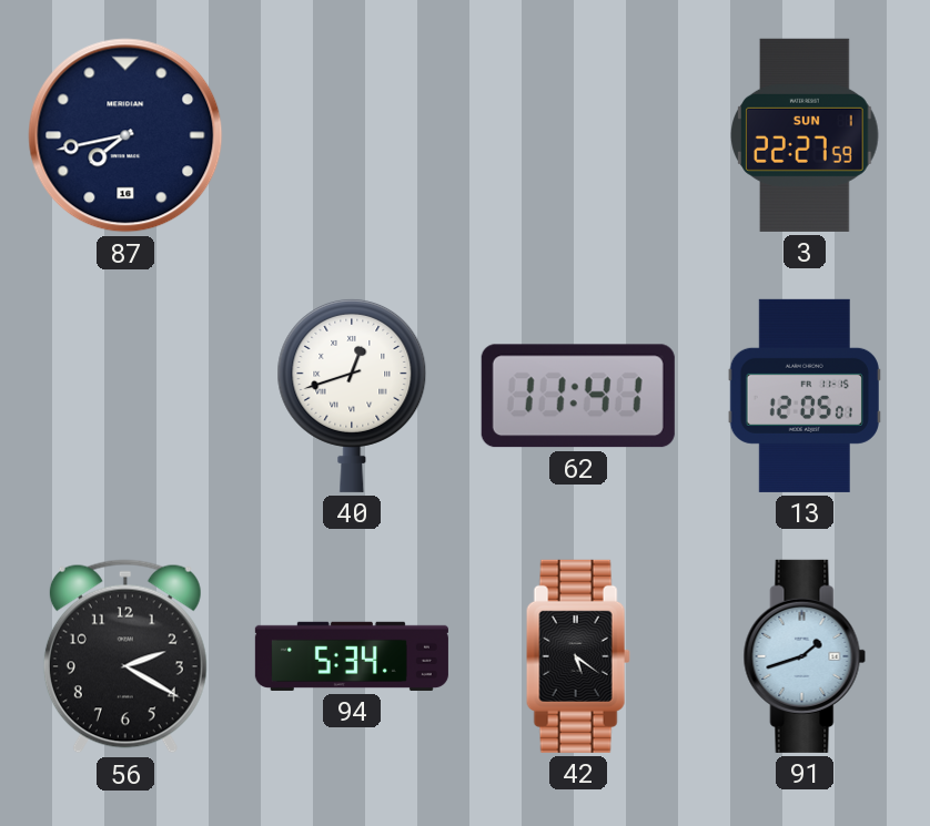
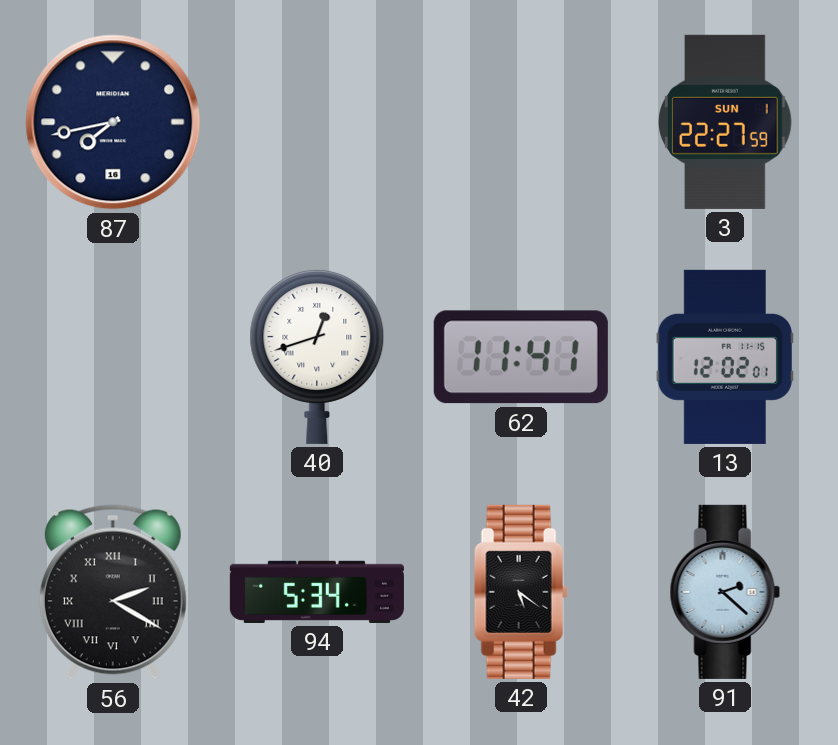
13: 12:05 -> 12:02
56 numerals: Arabic -> Roman
91: 1:42 -> 2:22
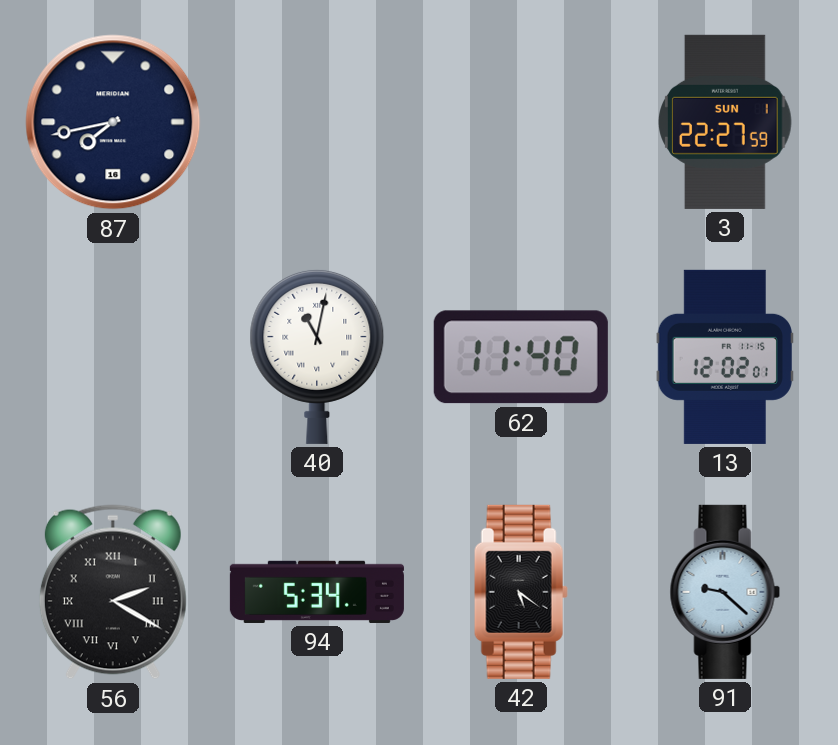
40: 12:42 -> 11:02
62: 11:41 -> 11:40
91: 2:22 -> 9:22
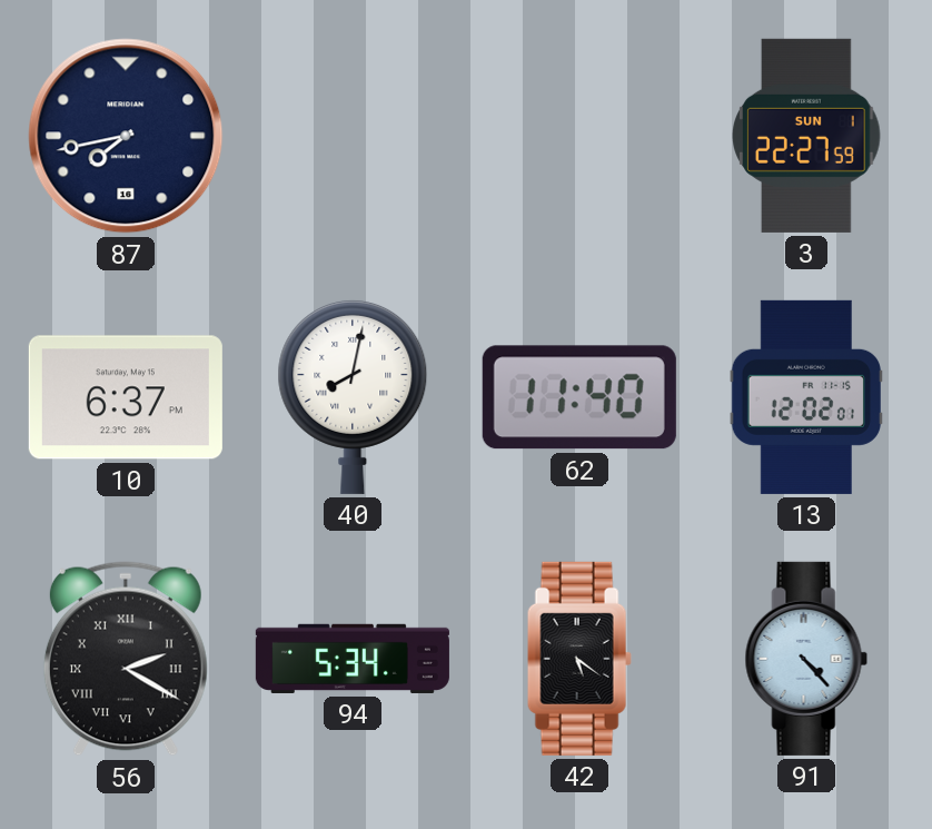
10: none -> 6:37
40: 11:02 -> 8:02
91: 9:22 -> 4:23
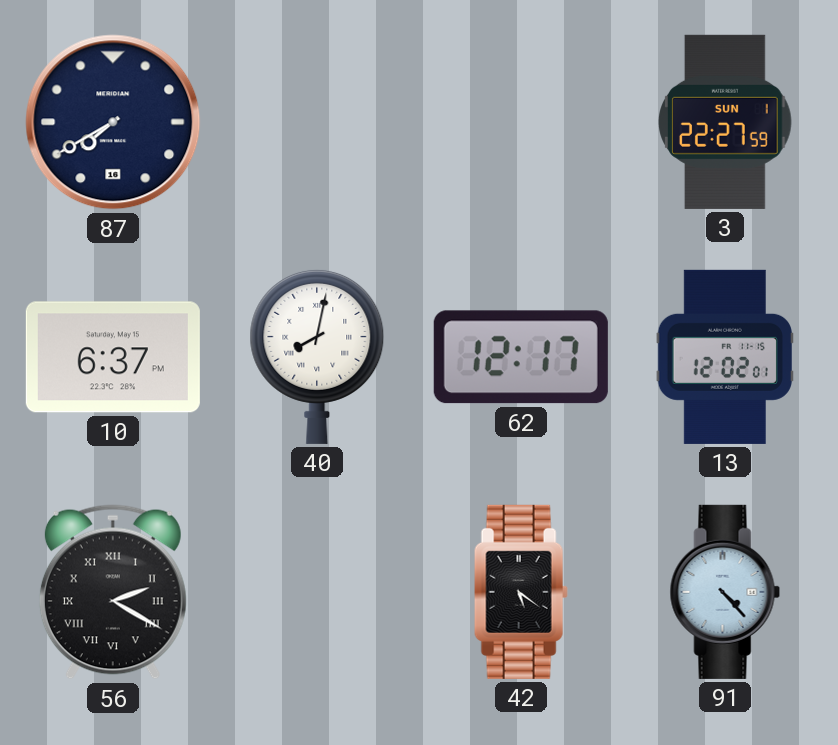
87: 7:43 -> 7:40
62: 11:40 -> 12:17
94: 5:34 -> none
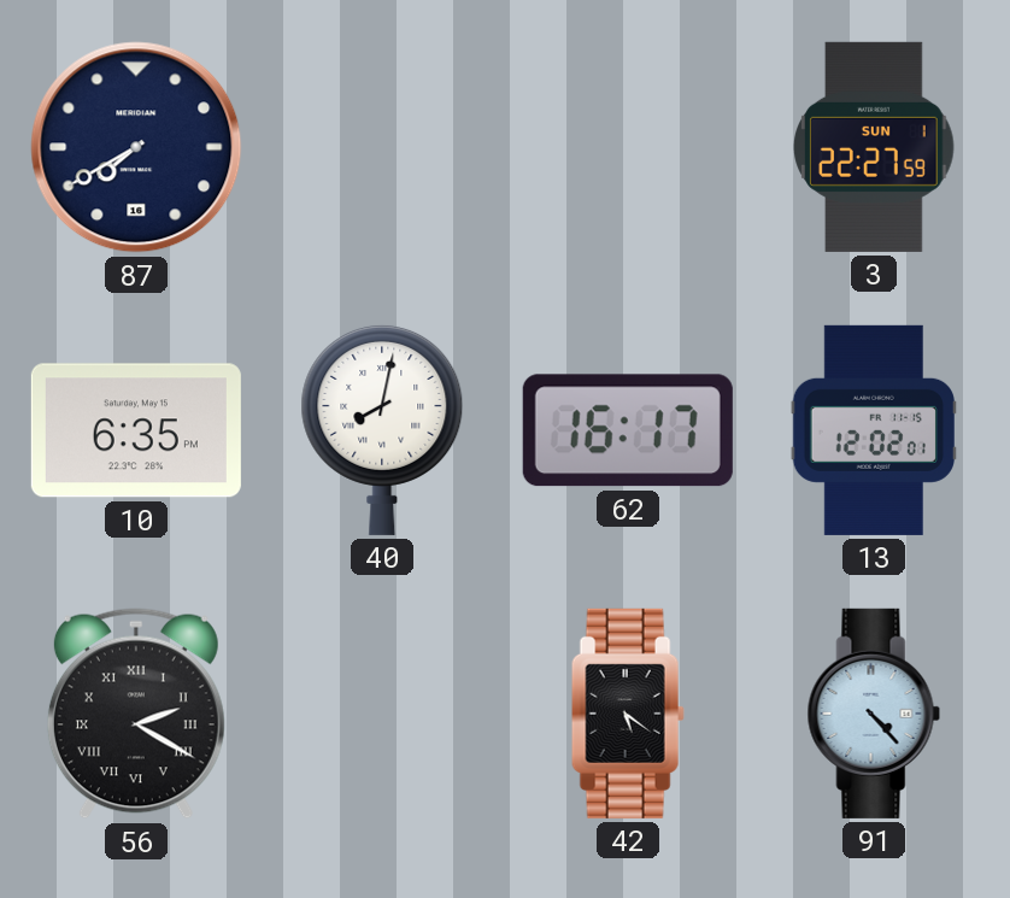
10: 6:37 -> 6:35
62: 12:17 -> 16:17
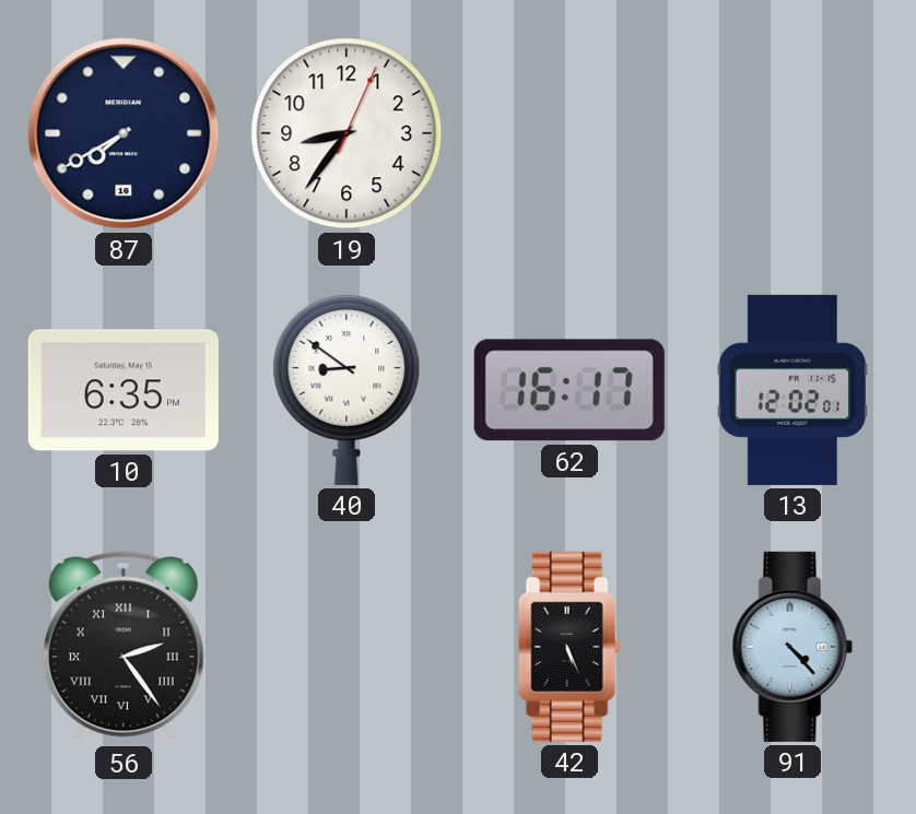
19: none -> 8:36
3: 22:27 -> none
40: 8:02 -> 8:51
56: 2:20 -> 2:24
42: 5:21 -> 5:26
